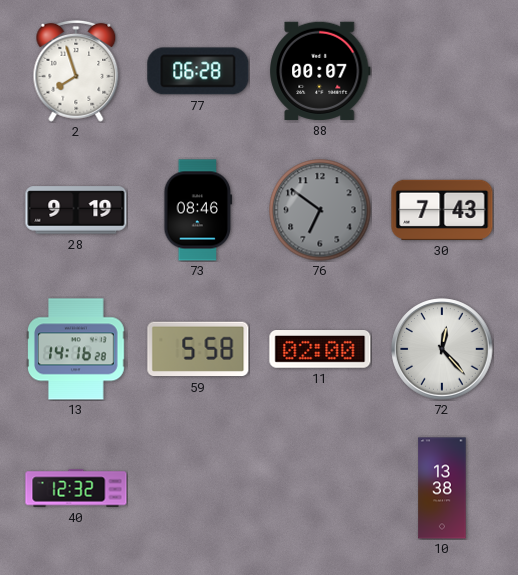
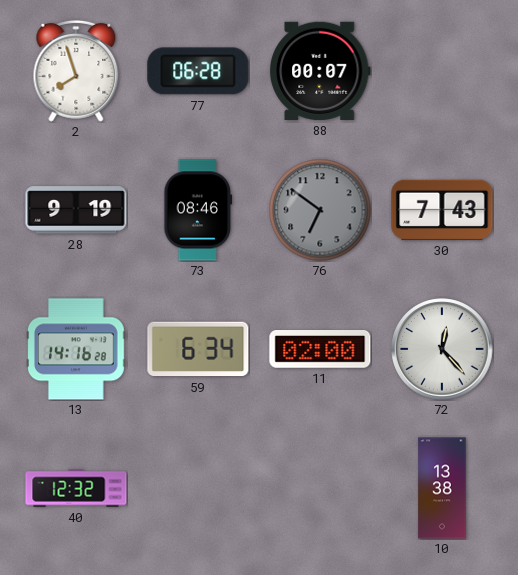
59: 5:58 -> 6:34
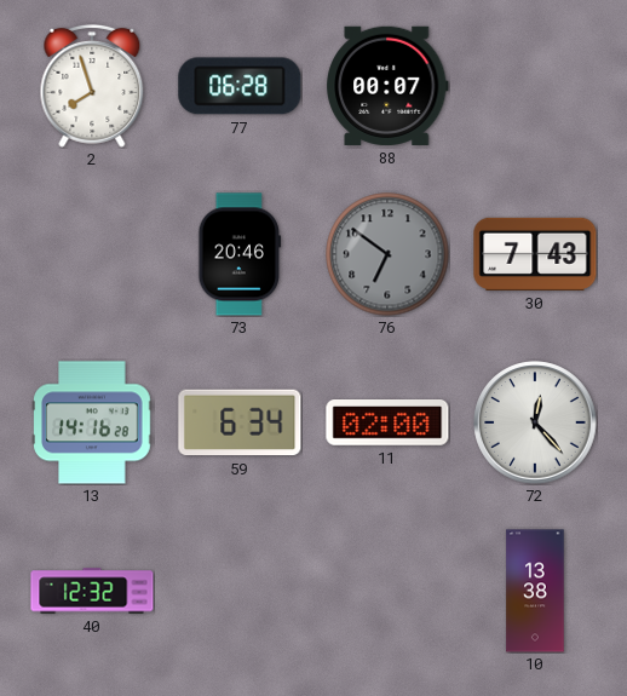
28: 9:19 -> none
73: 08:46 -> 20:46
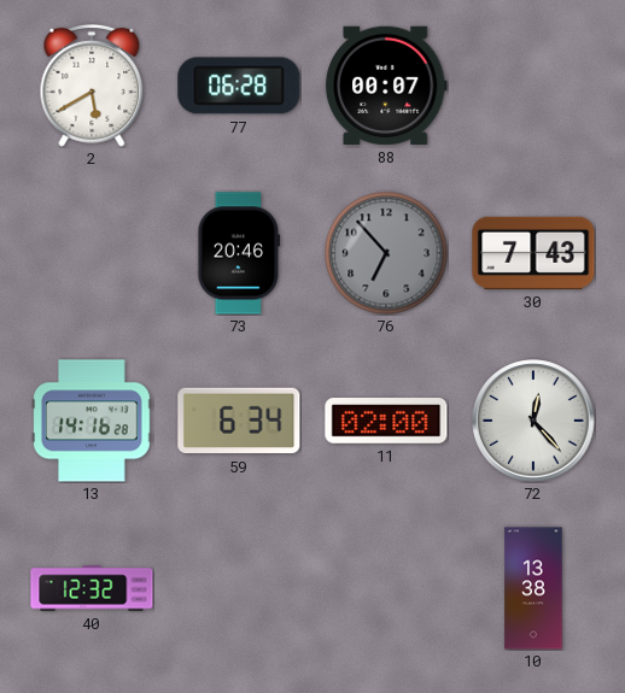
2: 7:57 -> 5:40
76: 6:51 -> 6:53
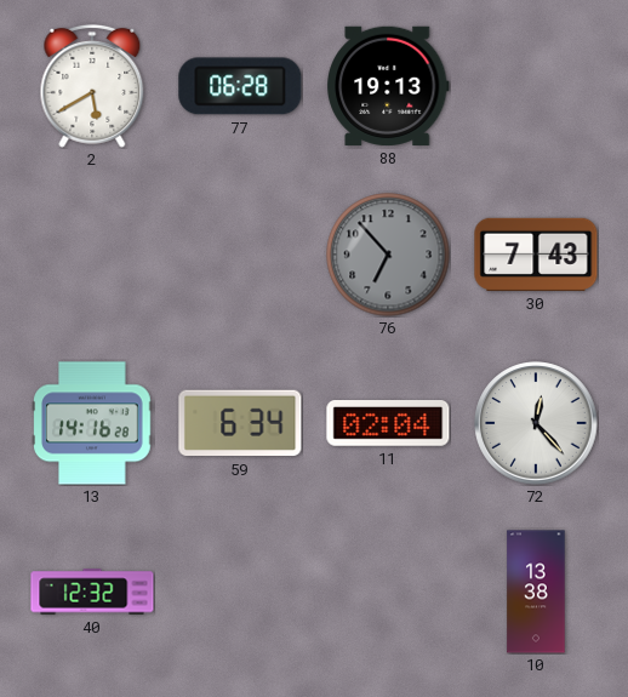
88: 00:07 -> 19:13
73: 20:46 -> none
11: 02:00 -> 02:04
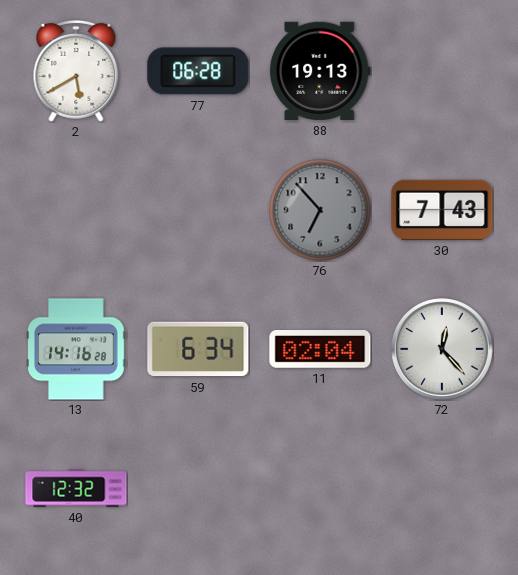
10: 13:38 -> none
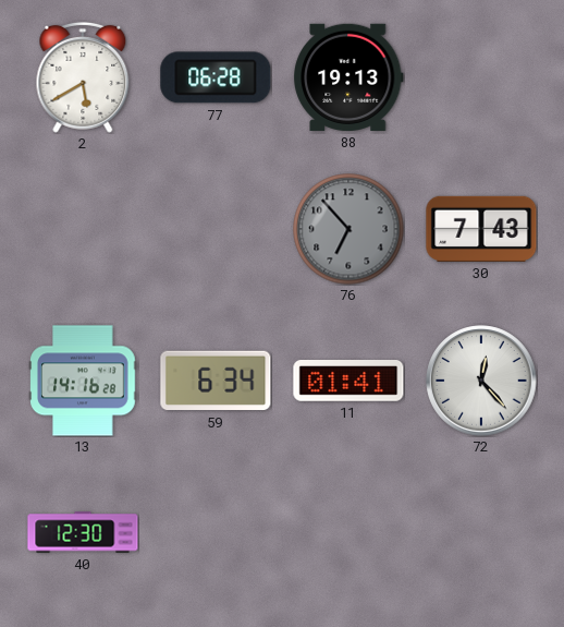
11: 02:04 -> 01:41
40: 12:32 -> 12:30
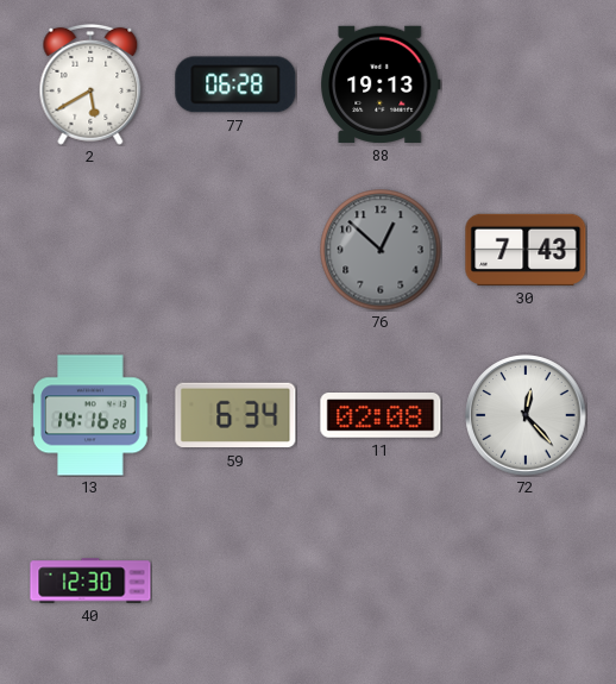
76: 6:53 -> 12:52
11: 01:41 -> 02:08
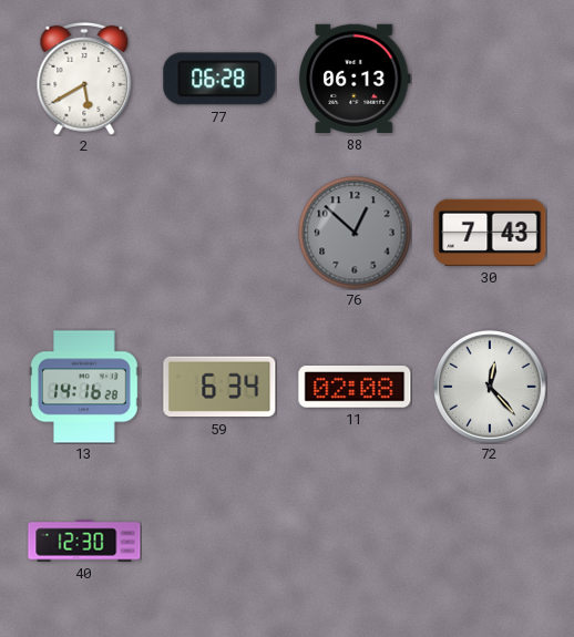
88: 19:13 -> 06:13
